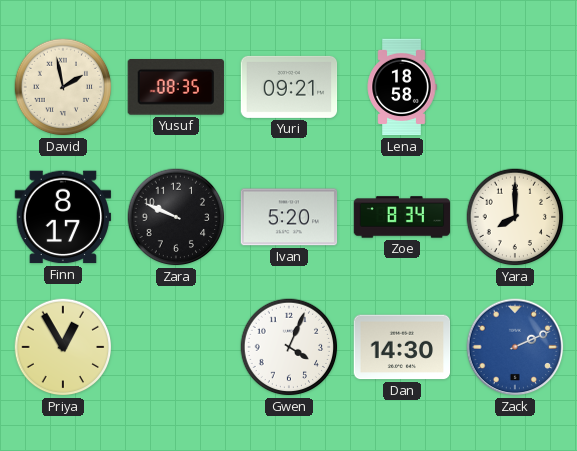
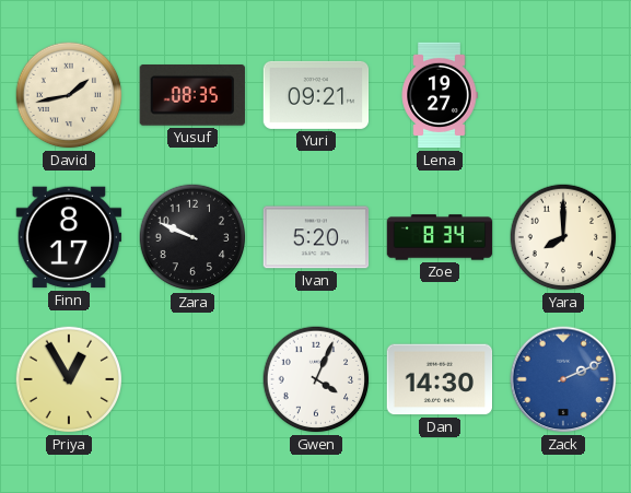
David: 1:58 -> 1:43
Lena: 18:58 -> 19:27
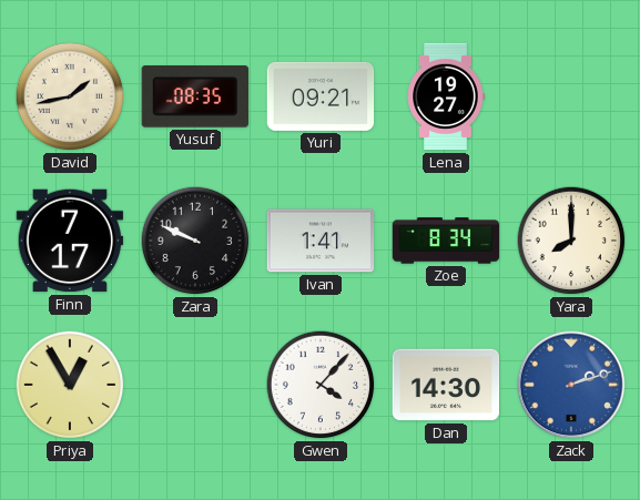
Finn: 8:17 -> 7:17
Ivan: 5:20 -> 1:41
Gwen: 4:04 -> 4:07
Zack: 2:11 -> 2:12
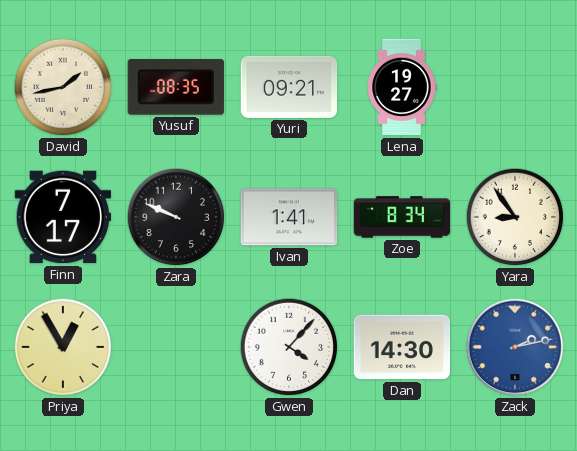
Yara: 8:00 -> 8:54
Zack: 2:12 -> 2:13
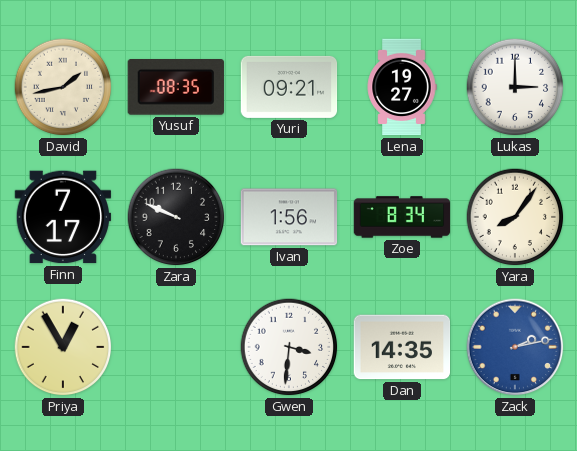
Lukas: none -> 3:00
Ivan: 1:41 -> 1:56
Yara: 8:54 -> 8:06
Gwen: 4:07 -> 3:31
Dan: 14:30 -> 14:35
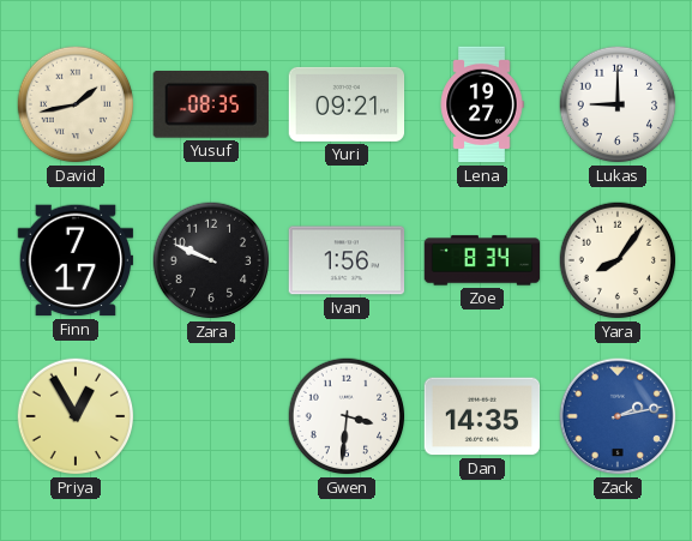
Lukas: 3:00 -> 9:00
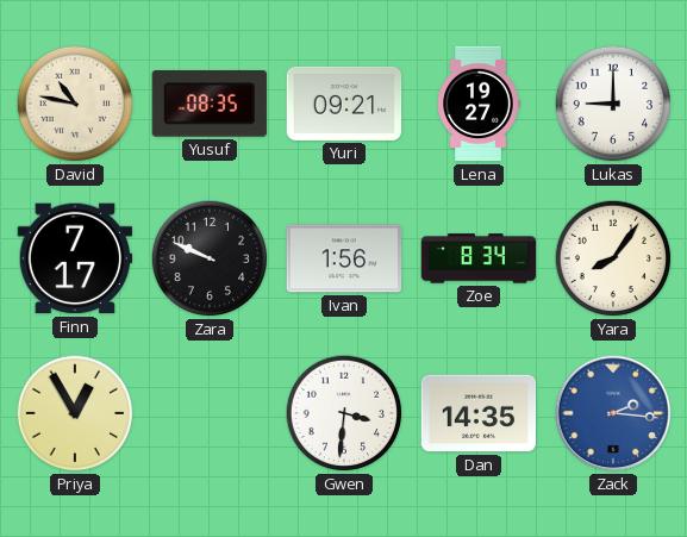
David: 1:43 -> 10:47
Zack: 2:13 -> 2:16
